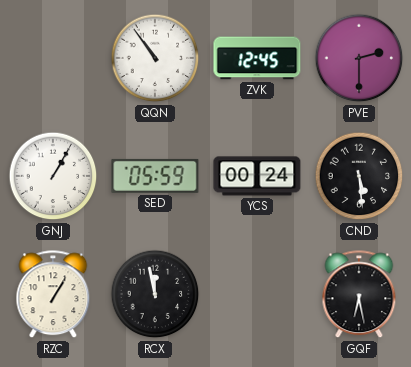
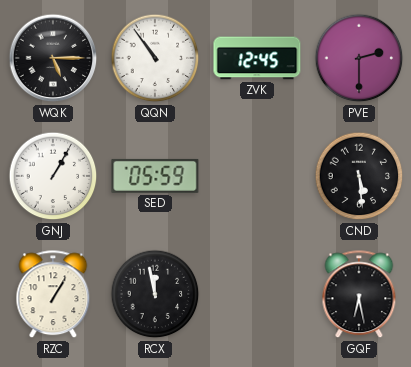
WQK: none -> 5:15
YCS: 00:24 -> none
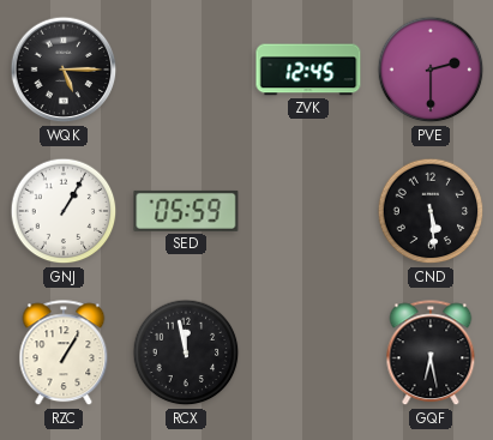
QQN: 10:54 -> none
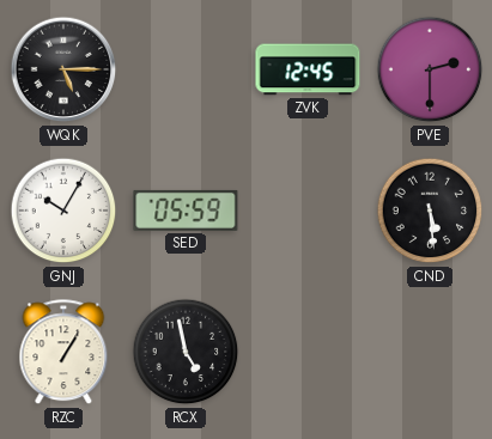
GNJ: 1:05 -> 10:05
RCX: 11:58 -> 4:58
GQF: 6:28 -> none
